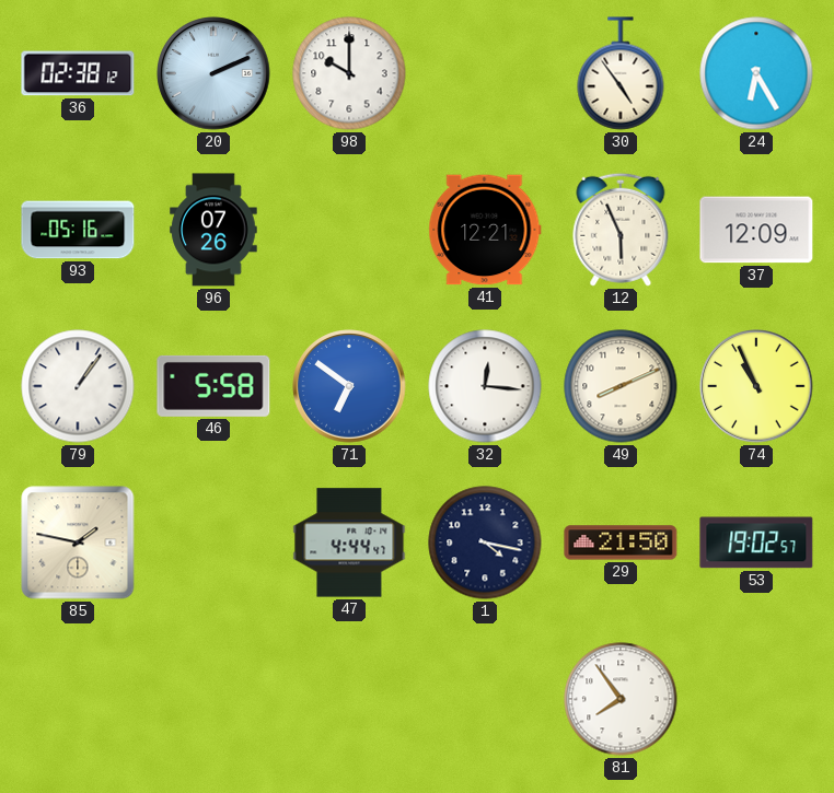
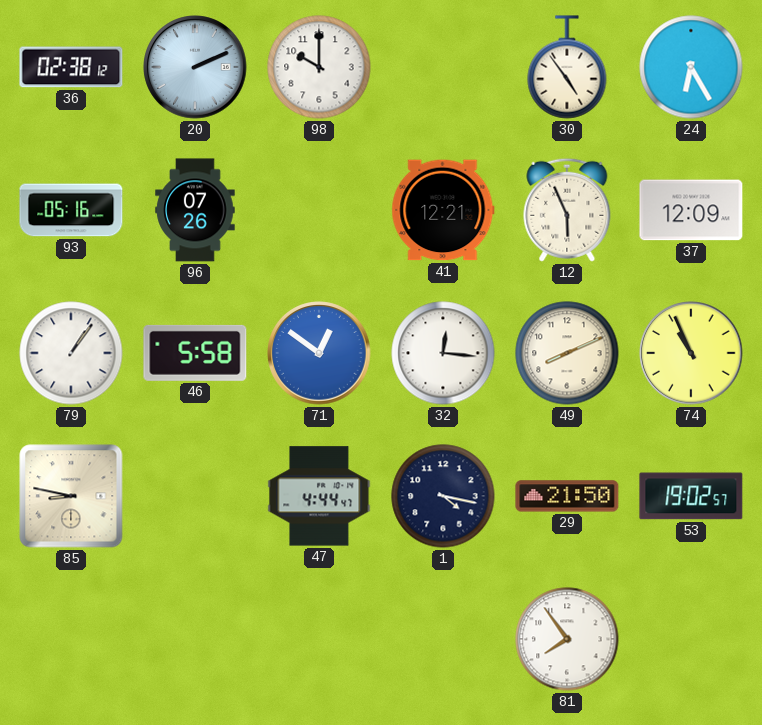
71: 6:51 -> 12:51
85: 1:47 -> 8:47
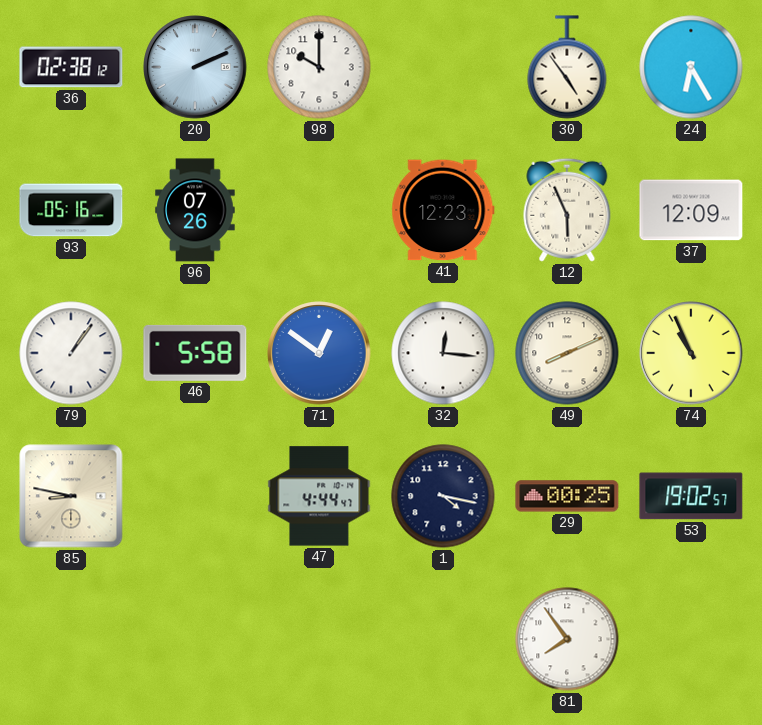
41: 12:21 -> 12:23
29: 21:50 -> 00:25
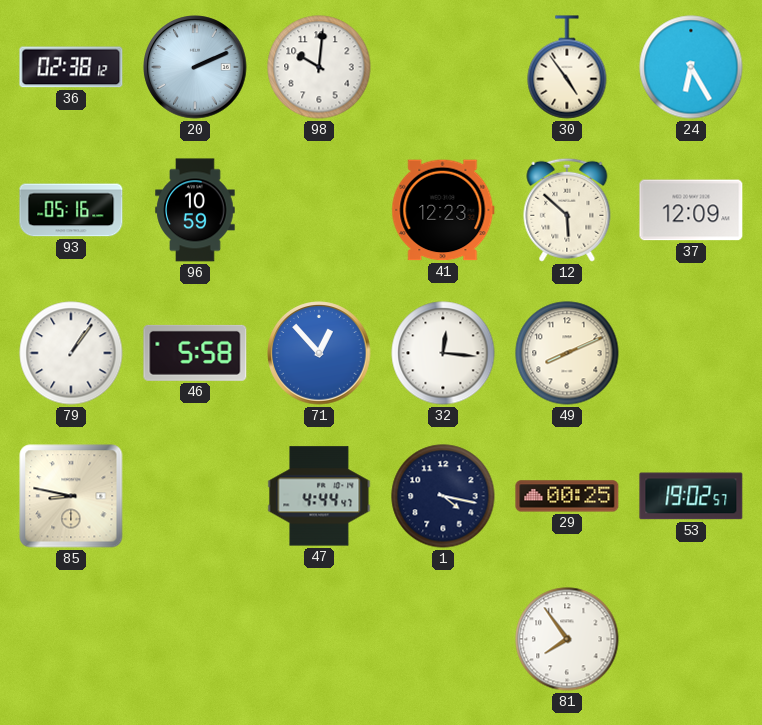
98: 10:00 -> 10:01
96: 07:26 -> 10:59
12: 5:56 -> 5:52
71: 12:51 -> 12:53
74: 10:56 -> none
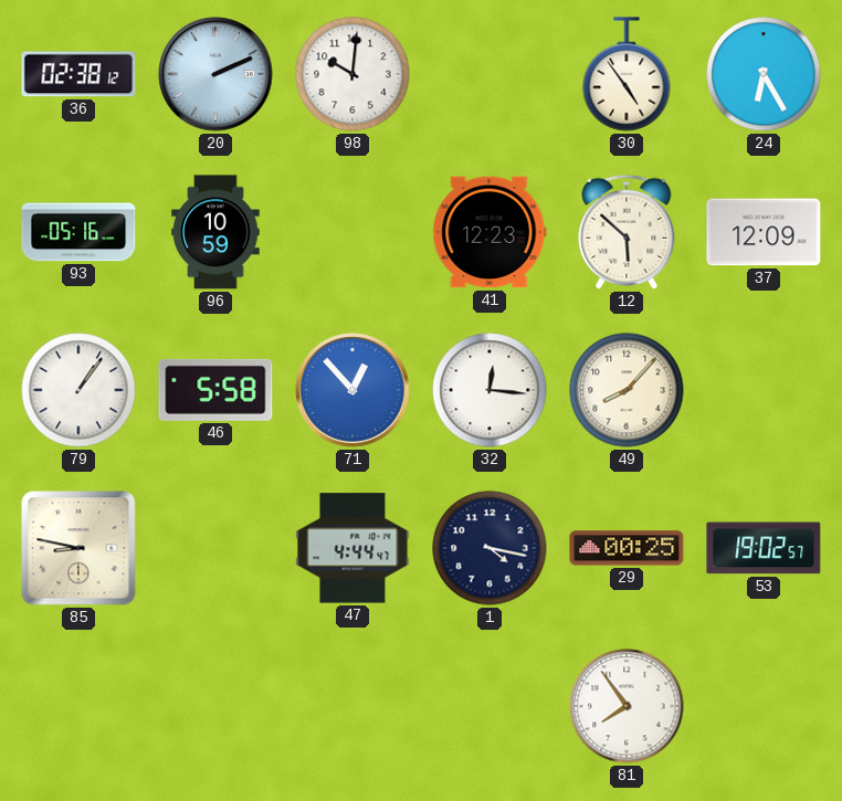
49: 8:11 -> 8:07
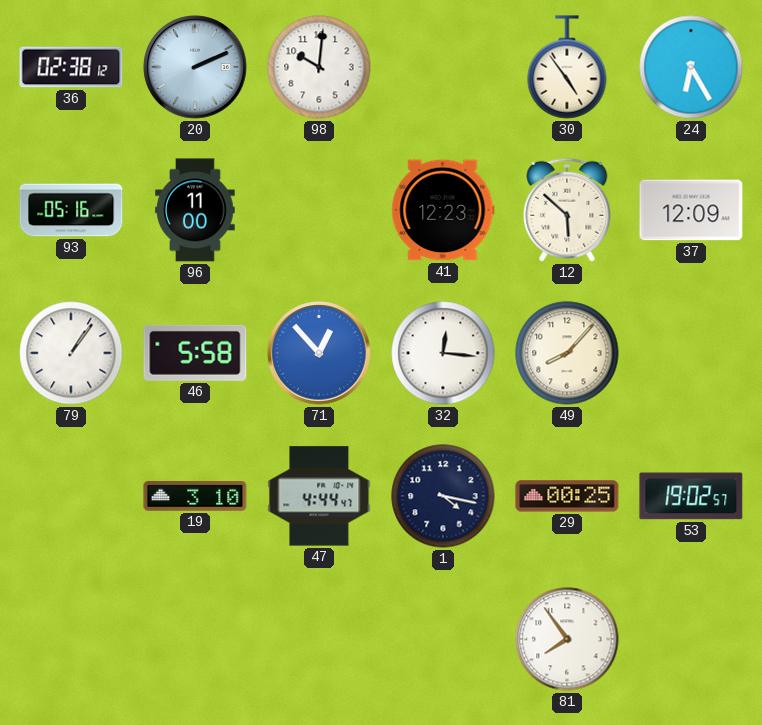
96: 10:59 -> 11:00
85: 8:47 -> none
19: none -> 3:10
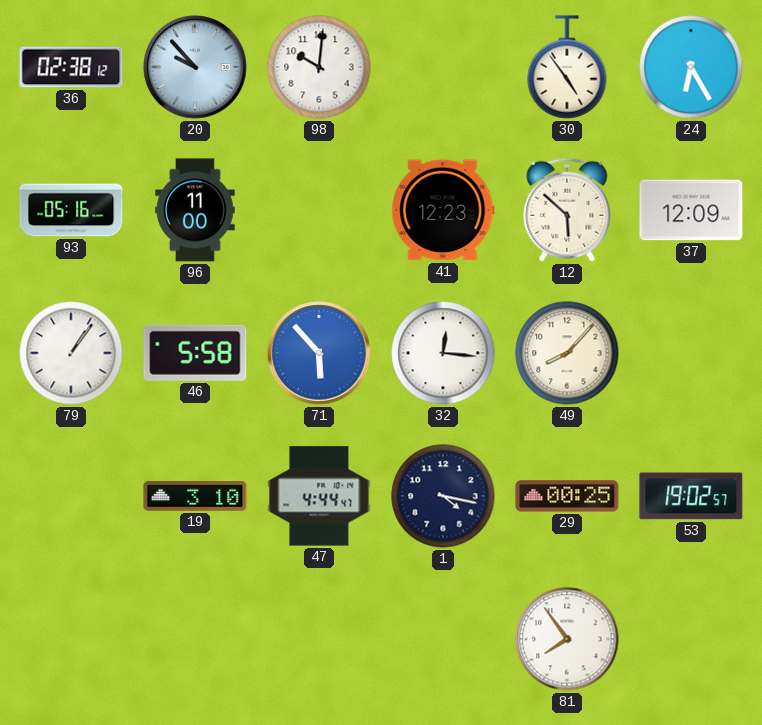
20: 2:11 -> 9:53
71: 12:53 -> 5:53
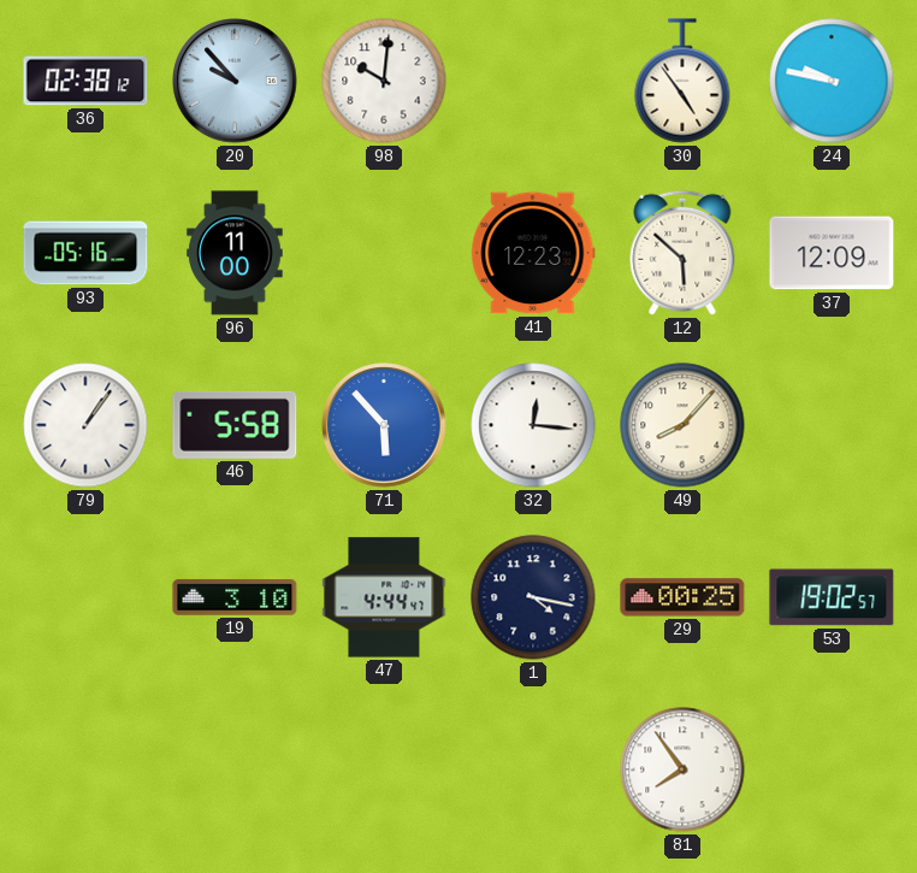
24: 6:25 -> 9:47
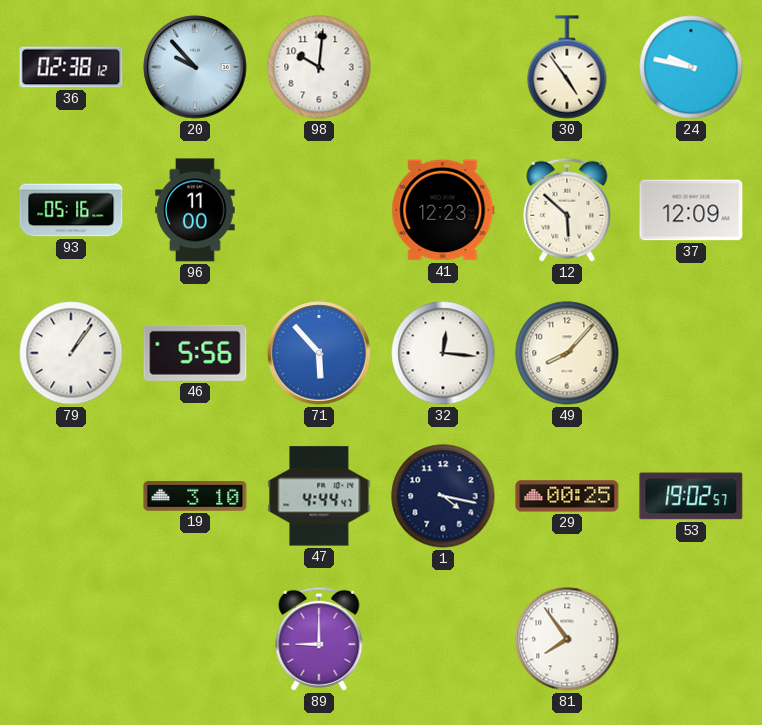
46: 5:58 -> 5:56
89: none -> 9:00
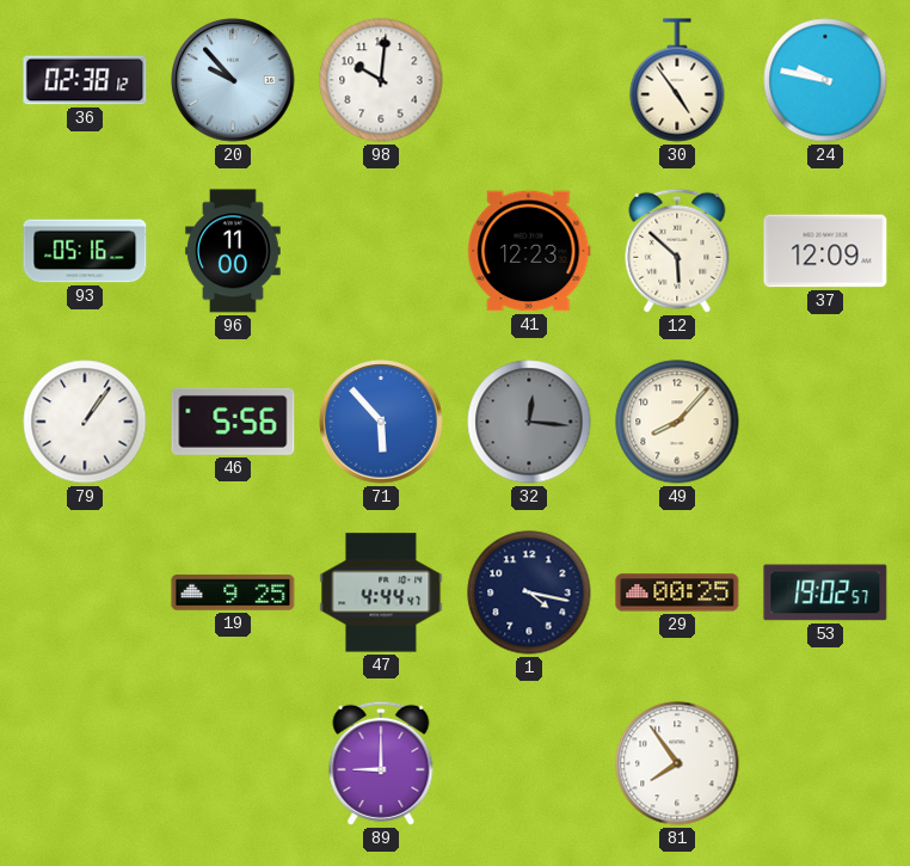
32 dial: white -> grey
19: 3:10 -> 9:25
